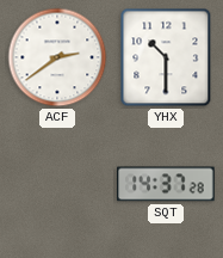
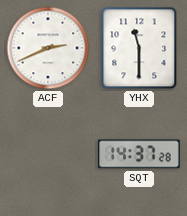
ACF: 2:39 -> 2:41
YHX: 10:30 -> 11:30
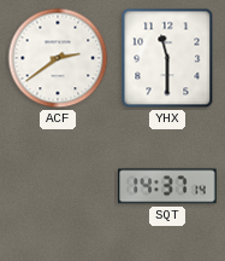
ACF: 2:41 -> 2:39
SQT: 14:37:28 -> 14:37:14
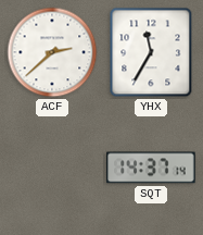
ACF: 2:39 -> 2:38
YHX: 11:30 -> 11:35
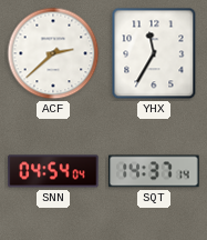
SNN: none -> 04:54
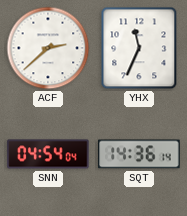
YHX: 11:35 -> 11:34
SQT: 14:37 -> 14:36
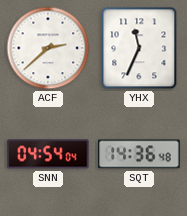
SQT: 14:36:14 -> 14:36:48
